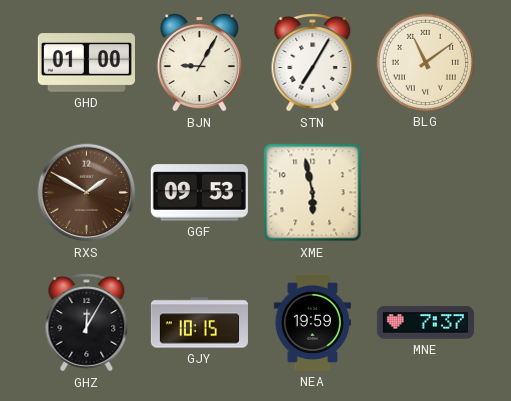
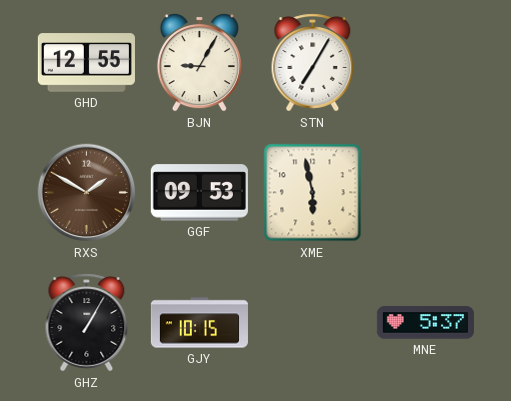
GHD: 01:00 -> 12:55
BLG: 11:09 -> none
GHZ: 12:05 -> 1:05
NEA: 19:59 -> none
MNE: 7:37 -> 5:37
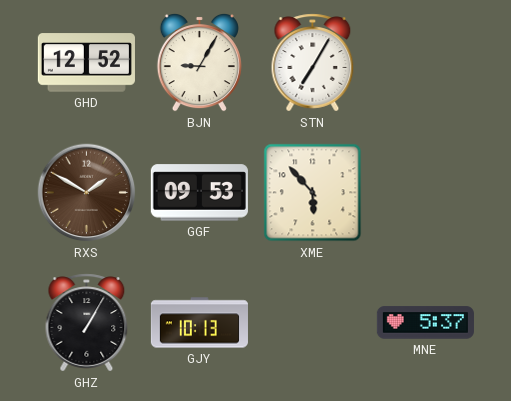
GHD: 12:55 -> 12:52
XME: 5:58 -> 5:53
GJY: 10:15 -> 10:13
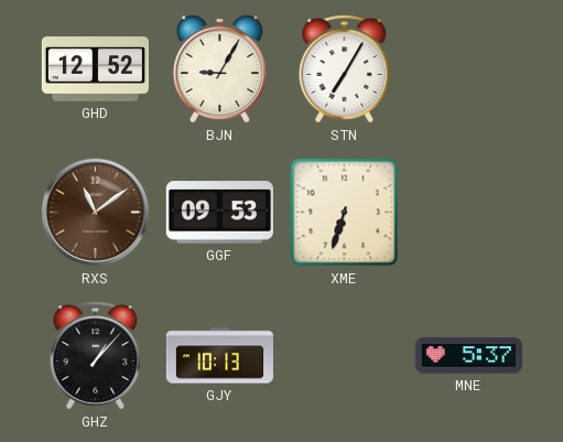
RXS: 1:50 -> 11:09
XME: 5:53 -> 6:33
GHZ: 1:05 -> 1:07
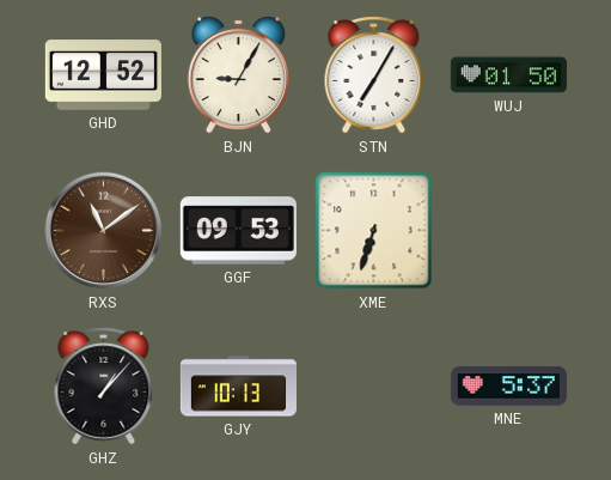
WUJ: none -> 01:50
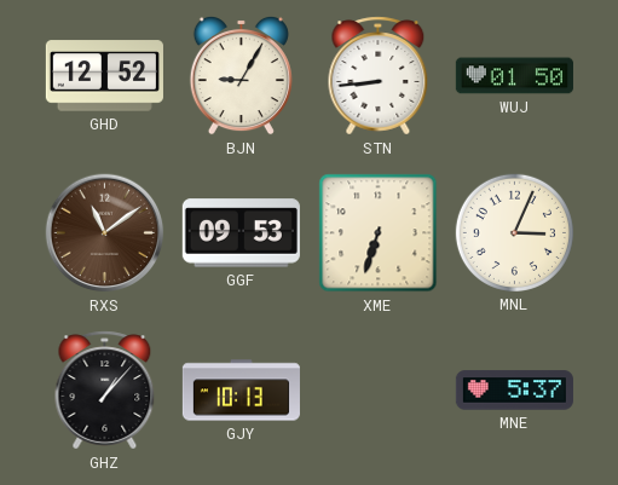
STN: 7:05 -> 8:44
MNL: none -> 3:04
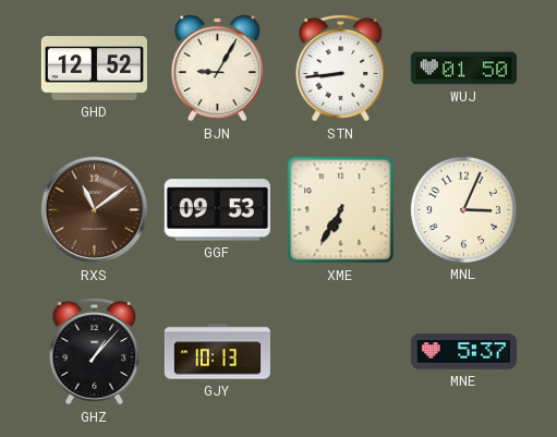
XME: 6:33 -> 6:35
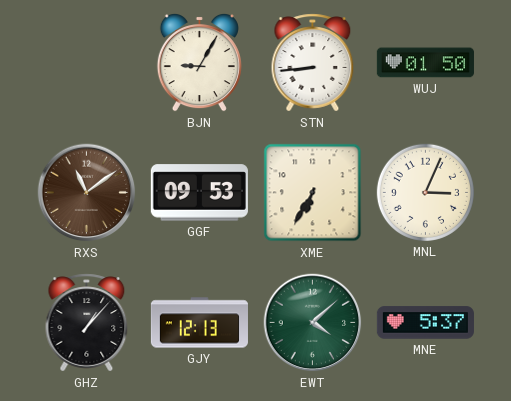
GHD: 12:52 -> none
GJY: 10:13 -> 12:13
EWT: none -> 4:08
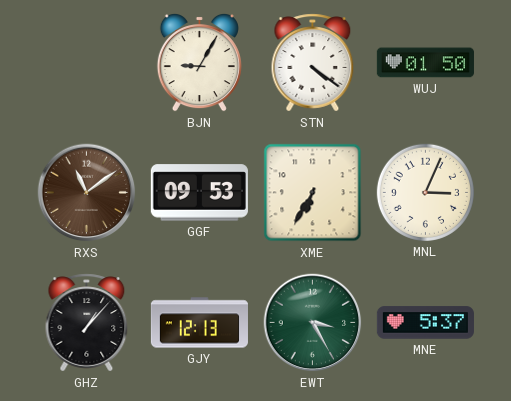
STN: 8:44 -> 4:21
EWT: 4:08 -> 3:25
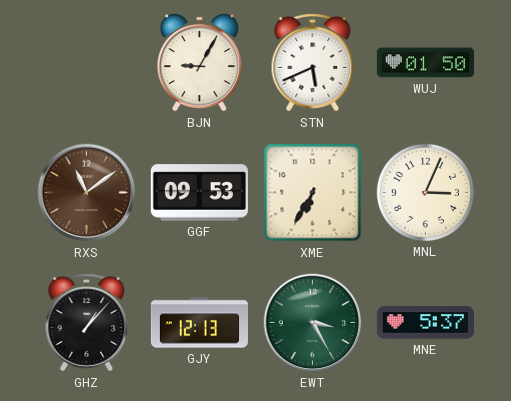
STN: 4:21 -> 5:41
